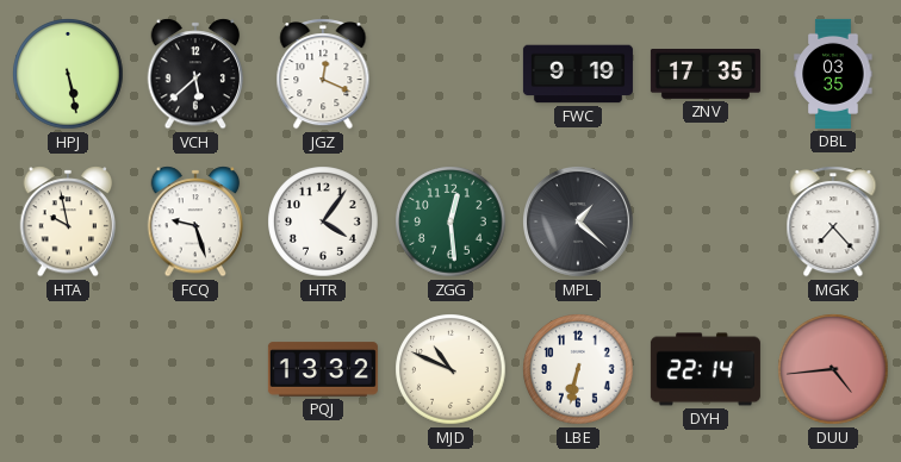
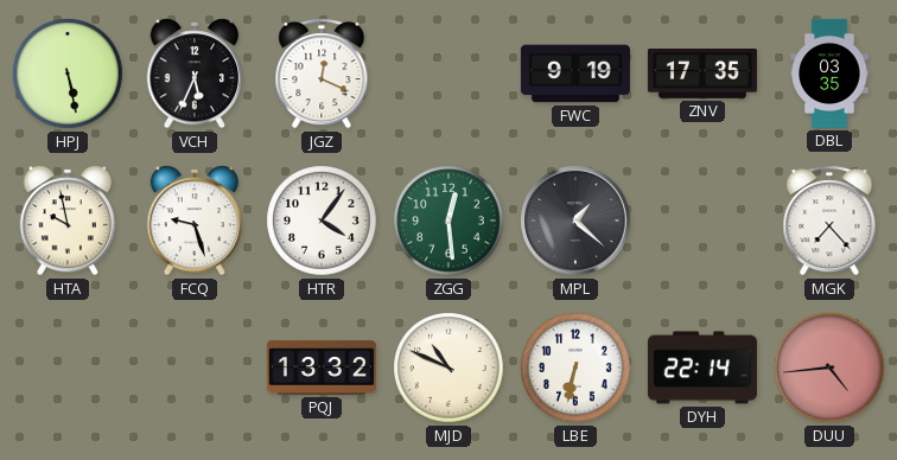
VCH: 5:38 -> 5:34
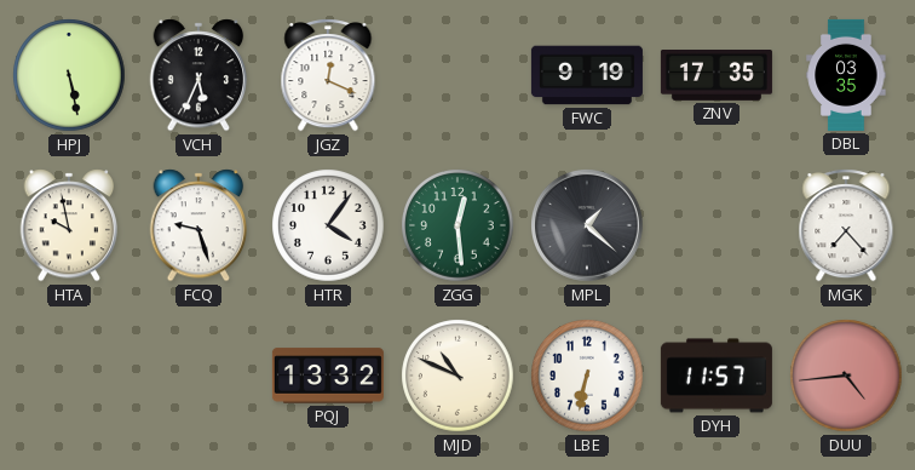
DYH: 22:14 -> 11:57
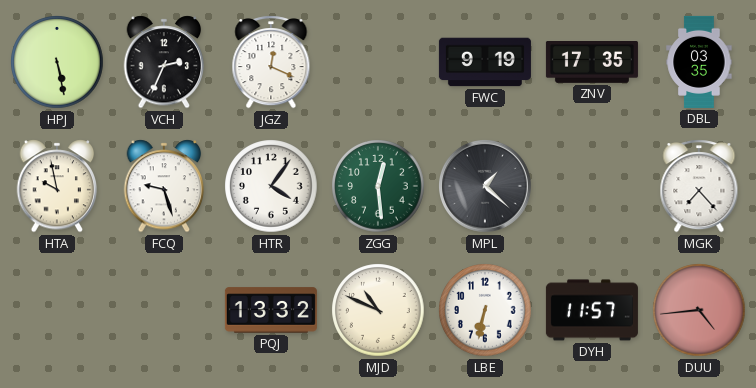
VCH: 5:34 -> 2:34
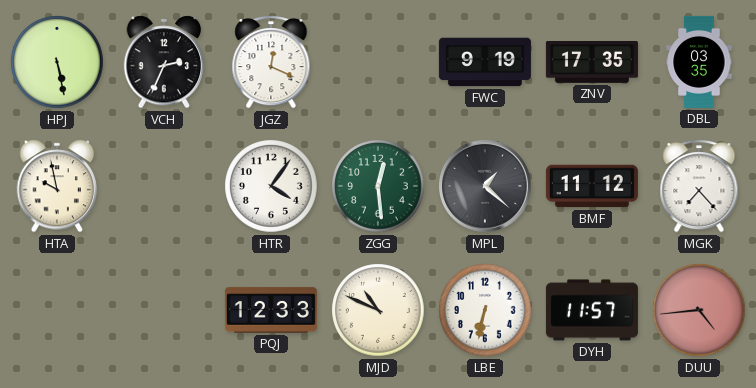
FCQ: 9:27 -> none
BMF: none -> 11:12
PQJ: 13:32 -> 12:33
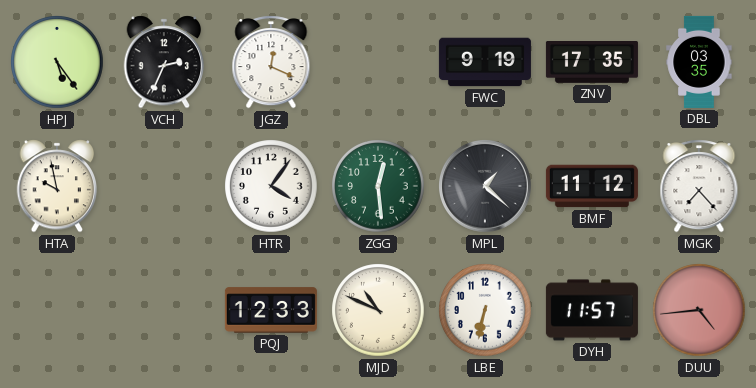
HPJ: 5:28 -> 5:24
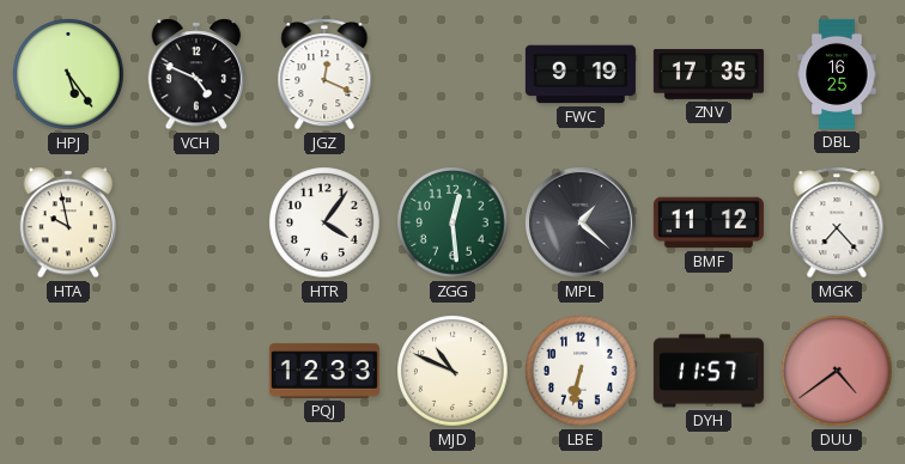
VCH: 2:34 -> 4:49
DBL: 03:35 -> 16:25
DUU: 4:44 -> 4:39
